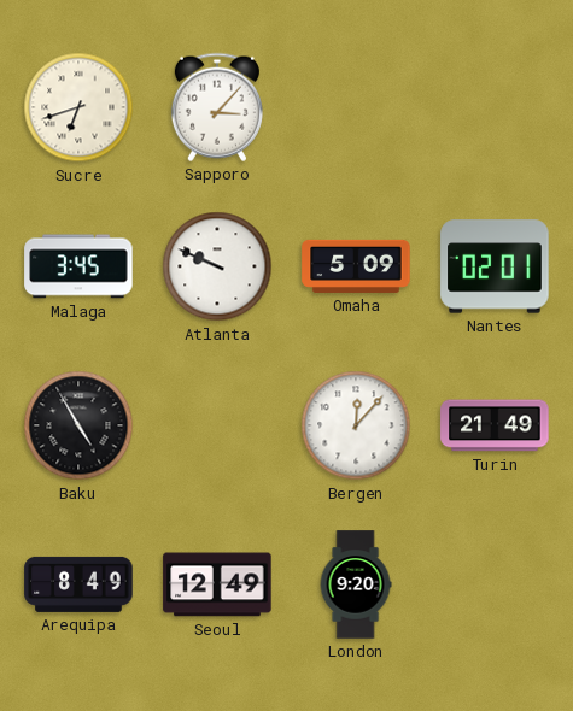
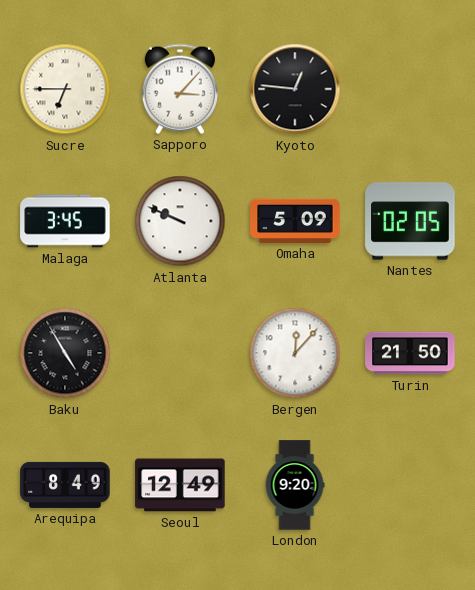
Sucre: 6:42 -> 6:45
Kyoto: none -> 12:46
Nantes: 02:01 -> 02:05
Turin: 21:49 -> 21:50
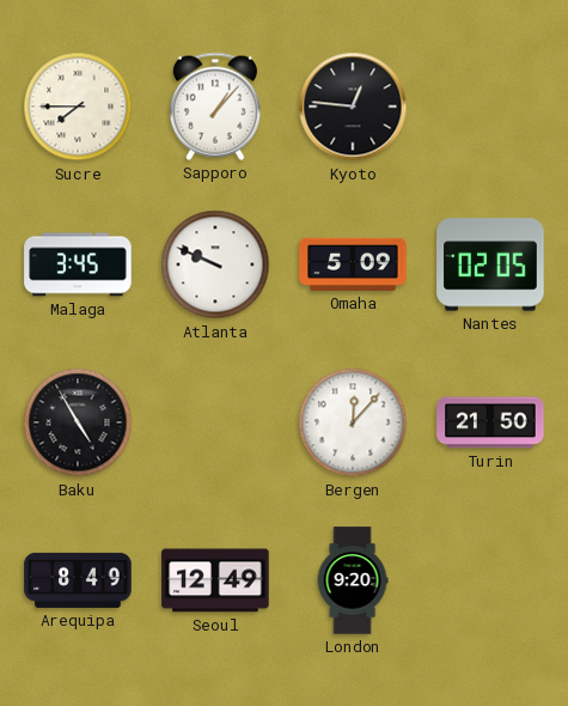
Sucre: 6:45 -> 7:45
Sapporo: 3:07 -> 1:07
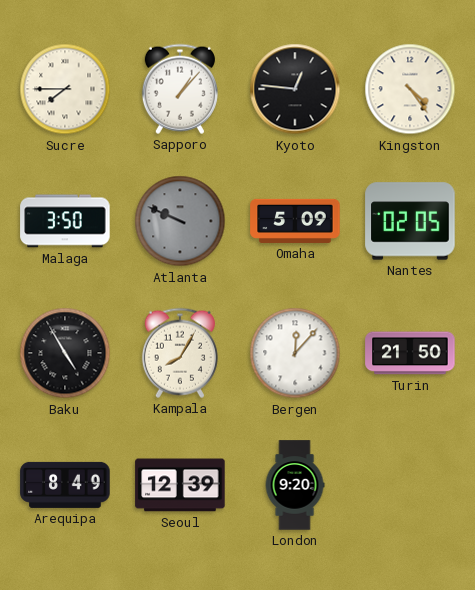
Kingston: none -> 4:24
Malaga: 3:45 -> 3:50
Atlanta dial: white -> grey
Kampala: none -> 8:05
Seoul: 12:49 -> 12:39
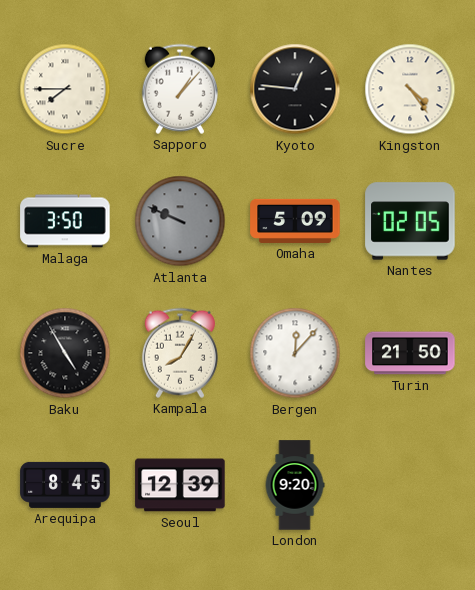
Arequipa: 8:49 -> 8:45
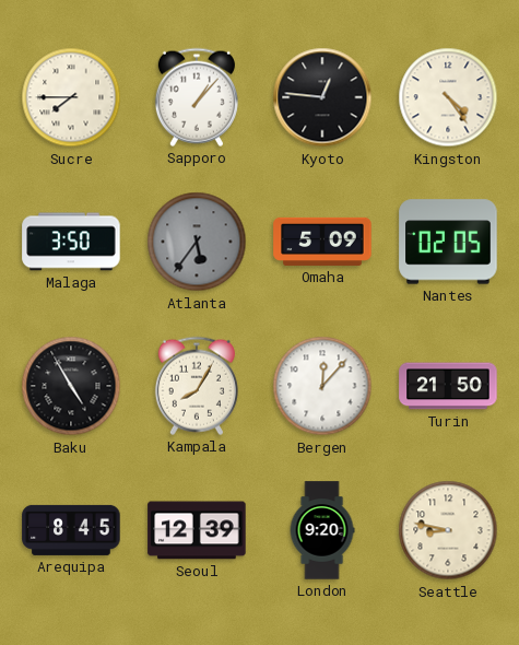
Atlanta: 9:49 -> 5:36
Seattle: none -> 8:47
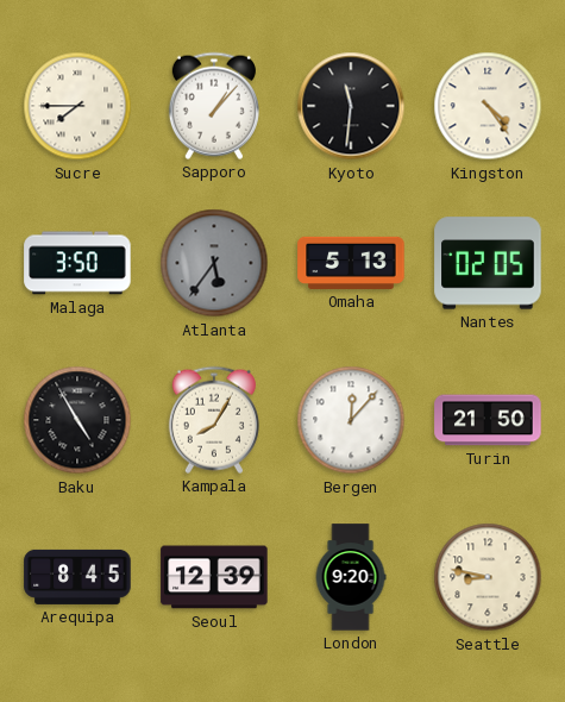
Kyoto: 12:46 -> 11:31
Omaha: 5:09 -> 5:13
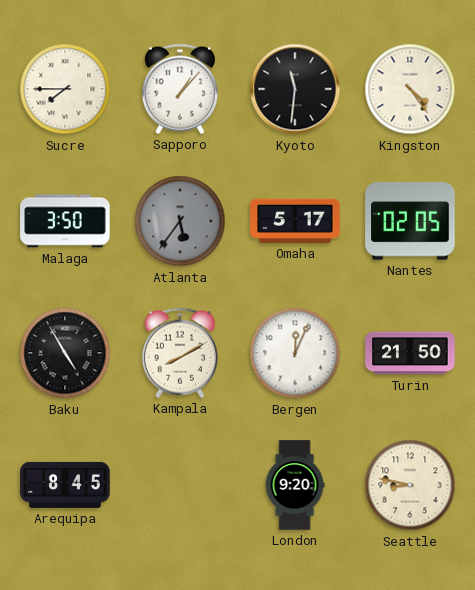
Omaha: 5:13 -> 5:17
Kampala: 8:05 -> 8:10
Bergen: 12:07 -> 12:04
Seoul: 12:39 -> none
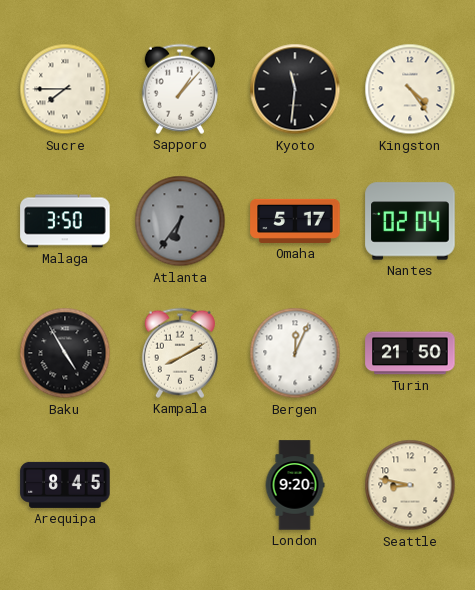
Atlanta: 5:36 -> 6:36
Nantes: 02:05 -> 02:04
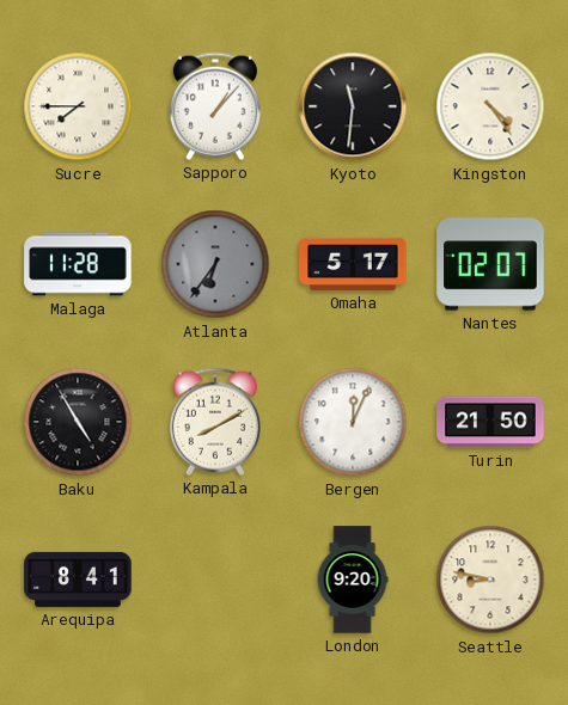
Malaga: 3:50 -> 11:28
Nantes: 02:04 -> 02:07
Arequipa: 8:45 -> 8:41
